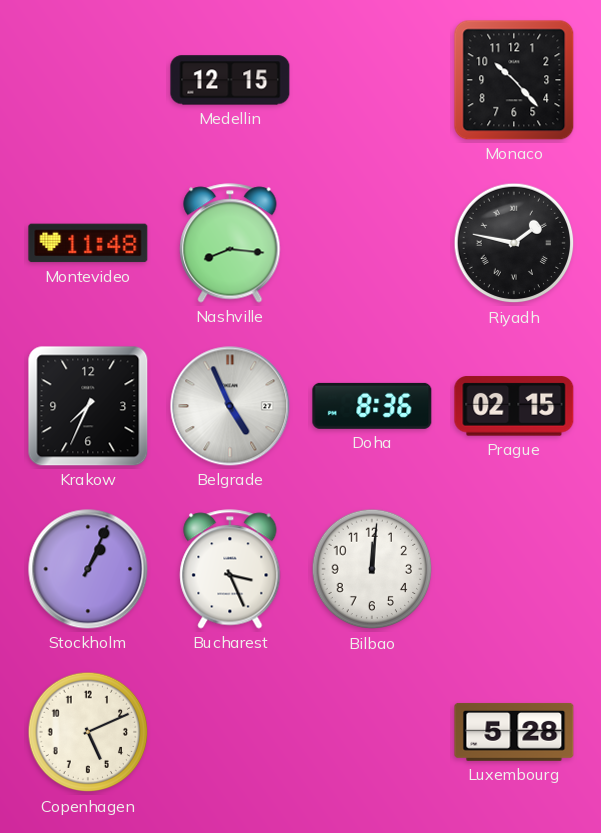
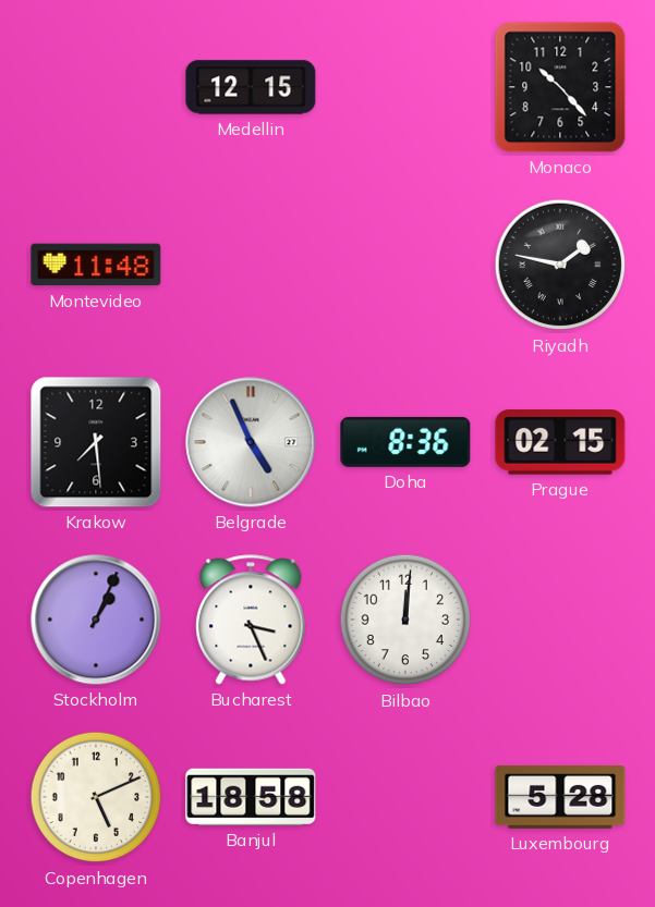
Nashville: 8:16 -> none
Krakow: 7:34 -> 7:29
Banjul: none -> 18:58
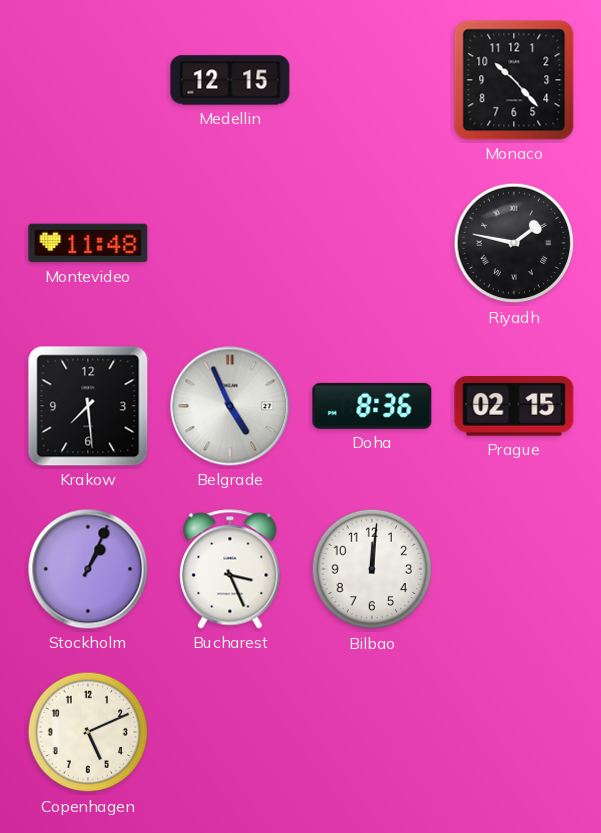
Banjul: 18:58 -> none
Luxembourg: 5:28 -> none
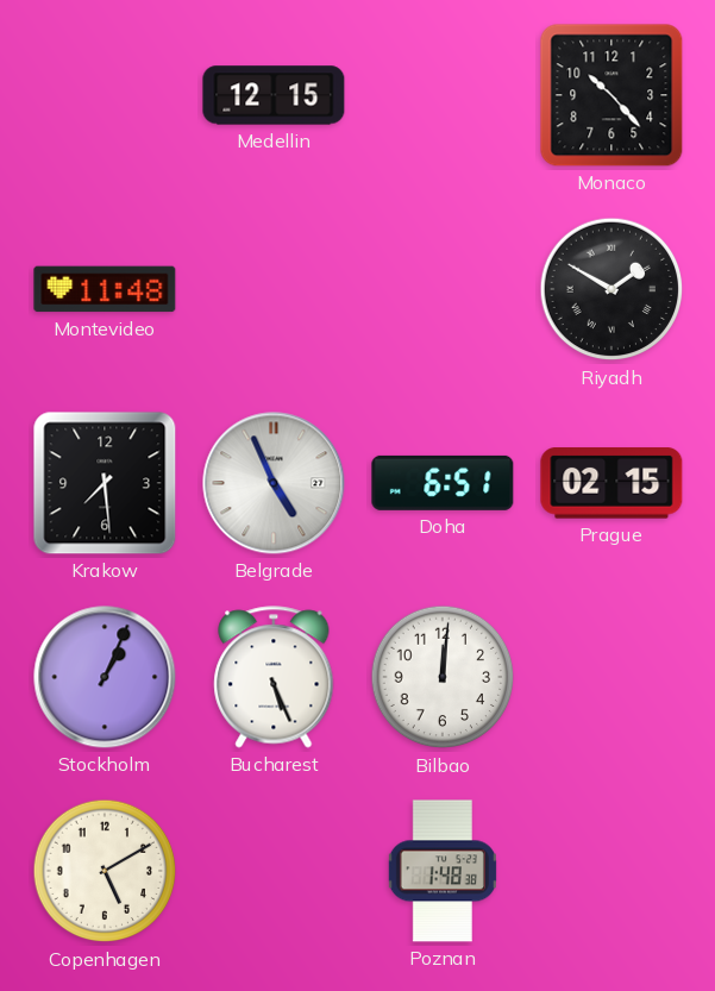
Riyadh: 1:47 -> 1:50
Doha: 8:36 -> 6:51
Bucharest: 3:26 -> 5:26
Copenhagen: 5:11 -> 5:10
Poznan: none -> 1:48
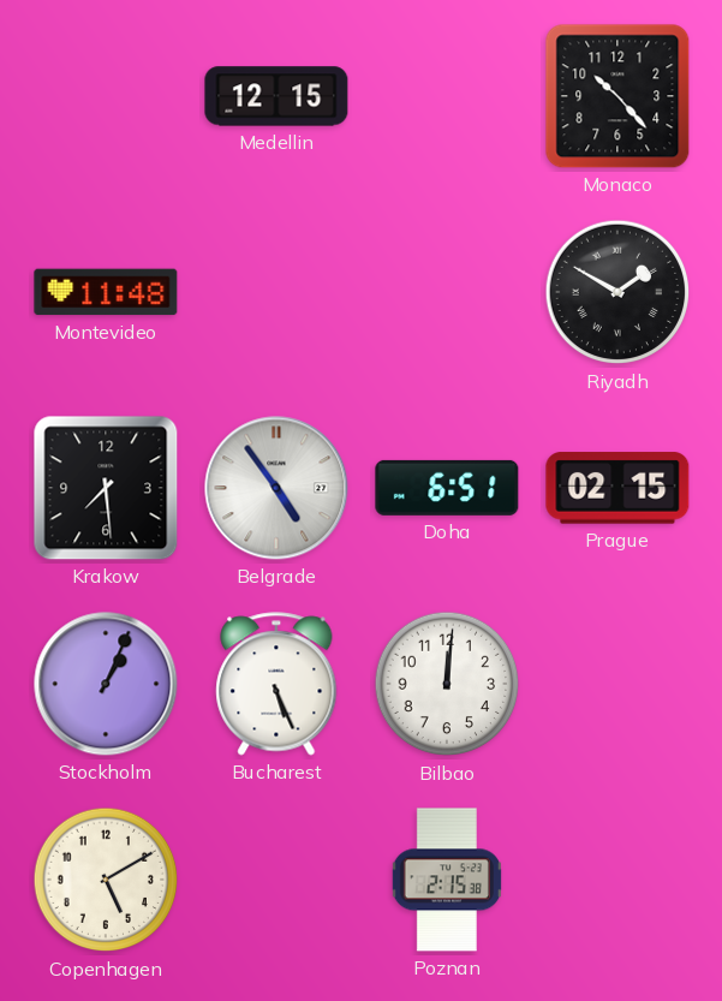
Belgrade: 4:56 -> 4:54
Poznan: 1:48 -> 2:15
